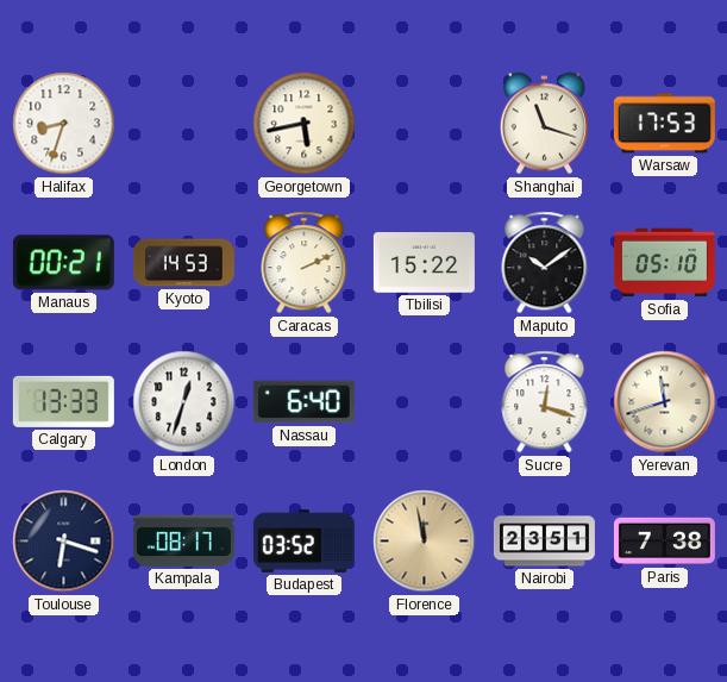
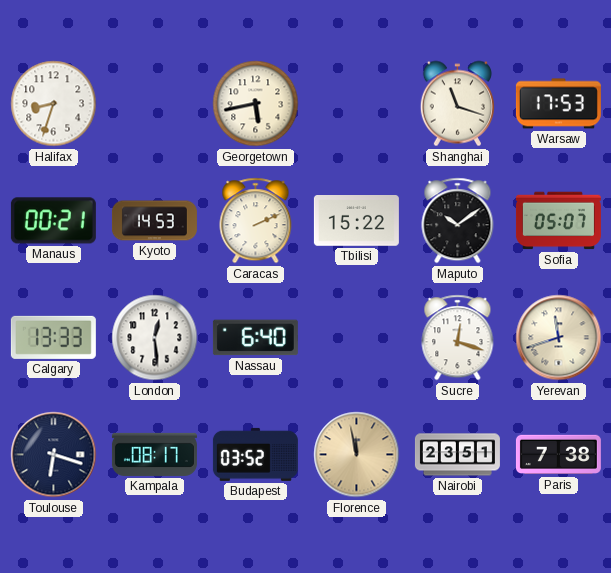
Sofia: 05:10 -> 05:07
London: 12:33 -> 12:29
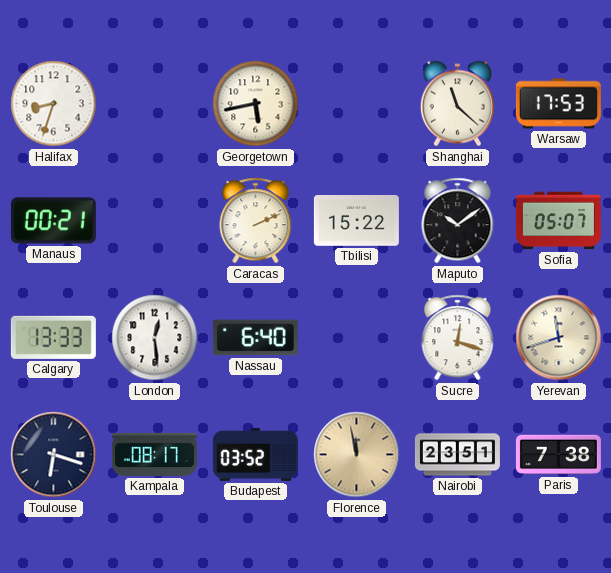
Shanghai: 11:18 -> 11:22
Kyoto: 14:53 -> none
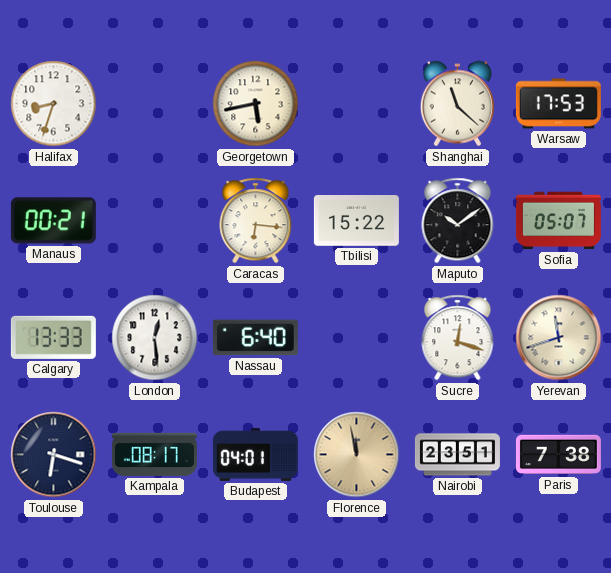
Caracas: 2:11 -> 6:16
Budapest: 03:52 -> 04:01
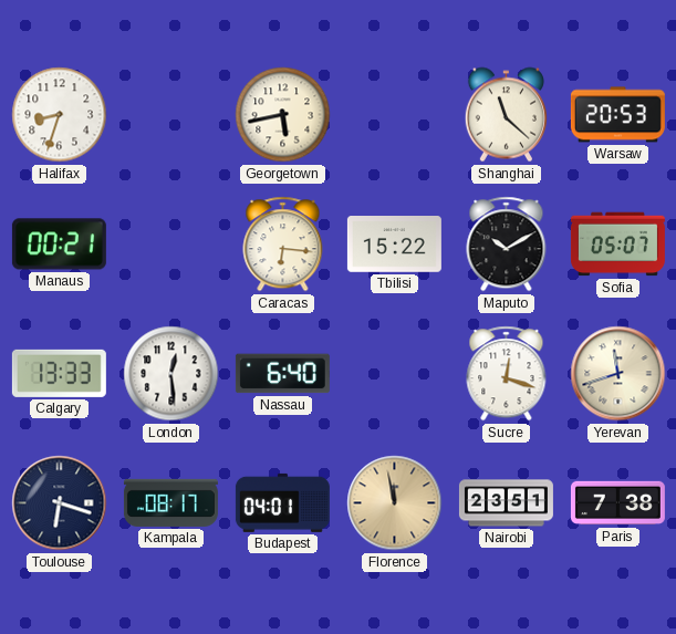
Warsaw: 17:53 -> 20:53
Maputo: 10:09 -> 10:10
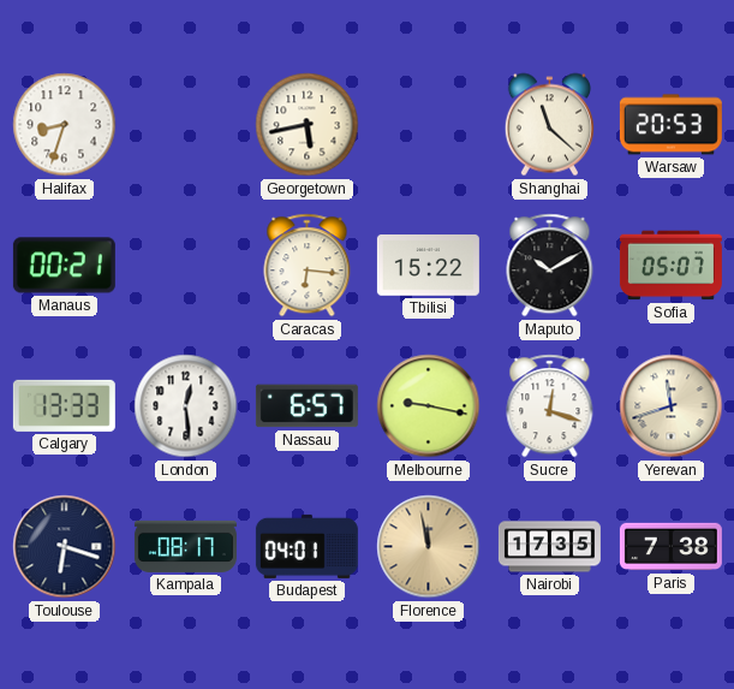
Nassau: 6:40 -> 6:57
Melbourne: none -> 9:17
Nairobi: 23:51 -> 17:35
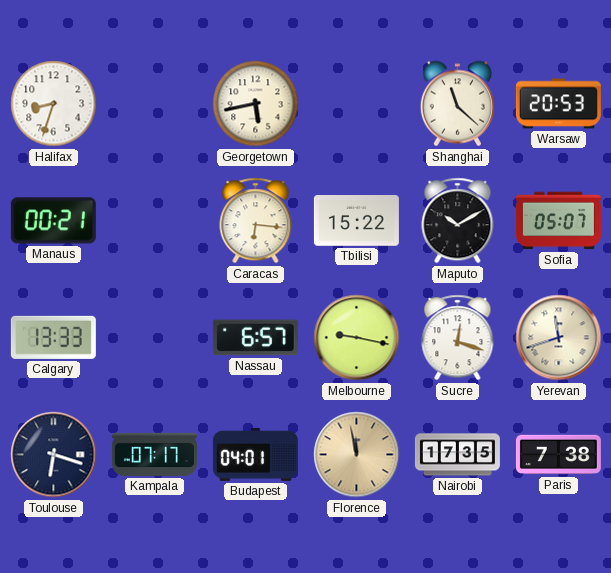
London: 12:29 -> none
Kampala: 08:17 -> 07:17
